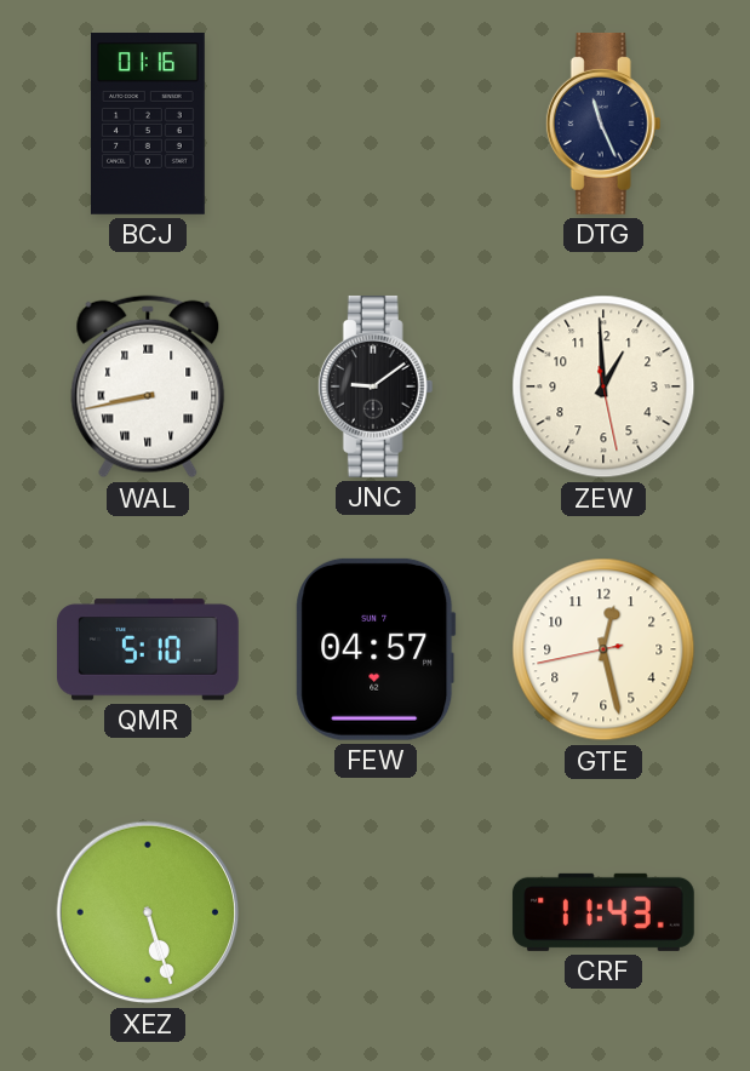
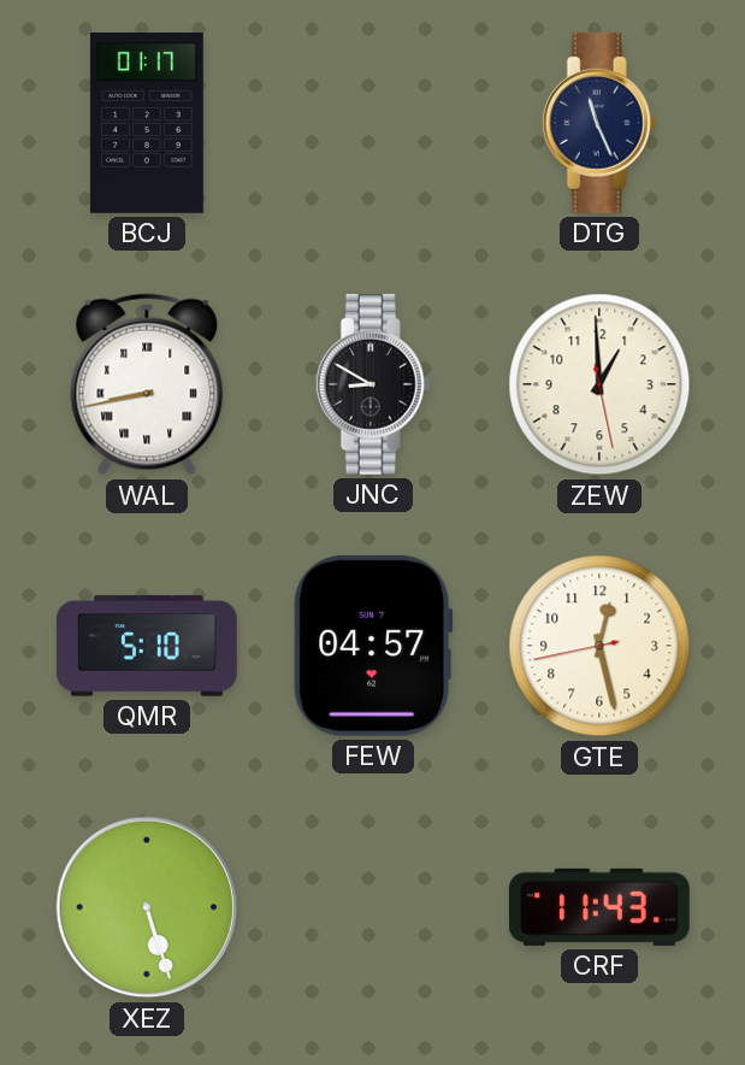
BCJ: 01:16 -> 01:17
JNC: 9:09 -> 8:50
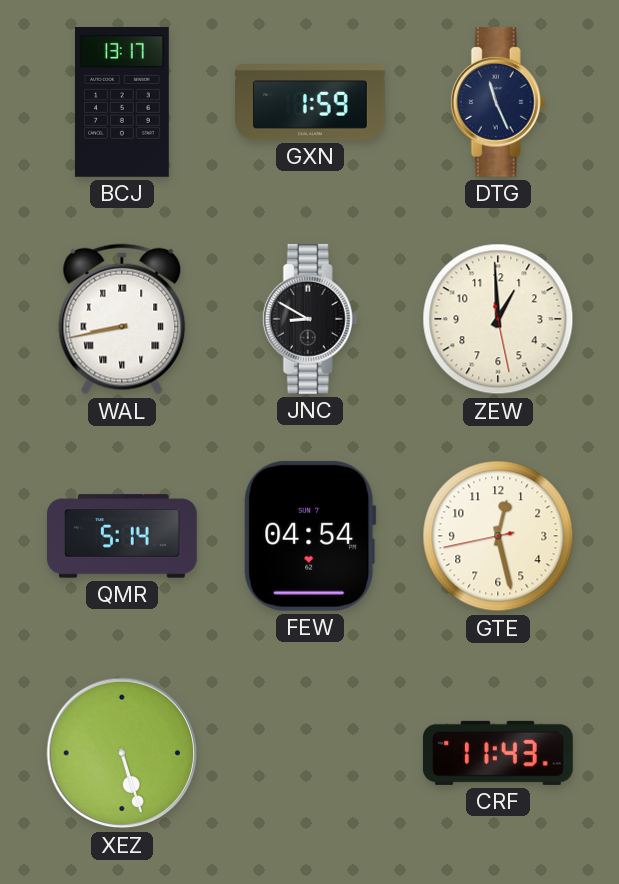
BCJ: 01:17 -> 13:17
GXN: none -> 1:59
QMR: 5:10 -> 5:14
FEW: 04:57 -> 04:54
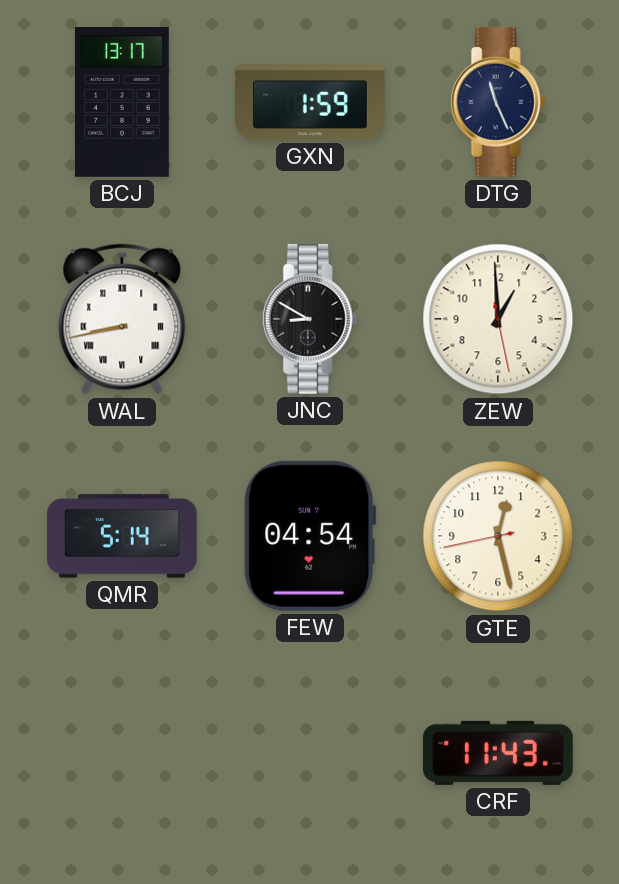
XEZ: 5:27 -> none
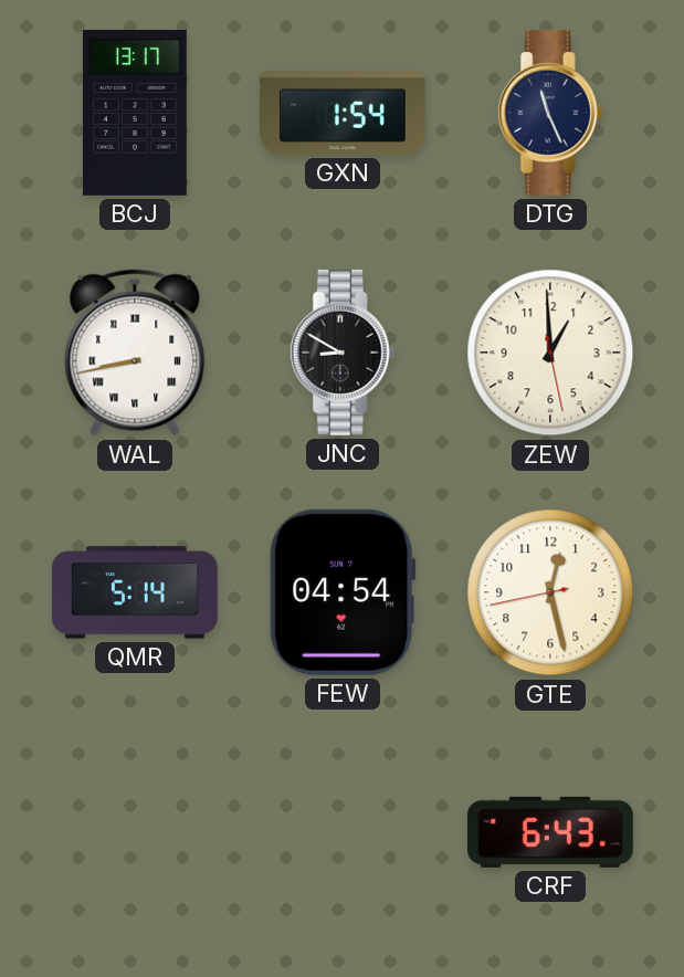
GXN: 1:59 -> 1:54
CRF: 11:43 -> 6:43
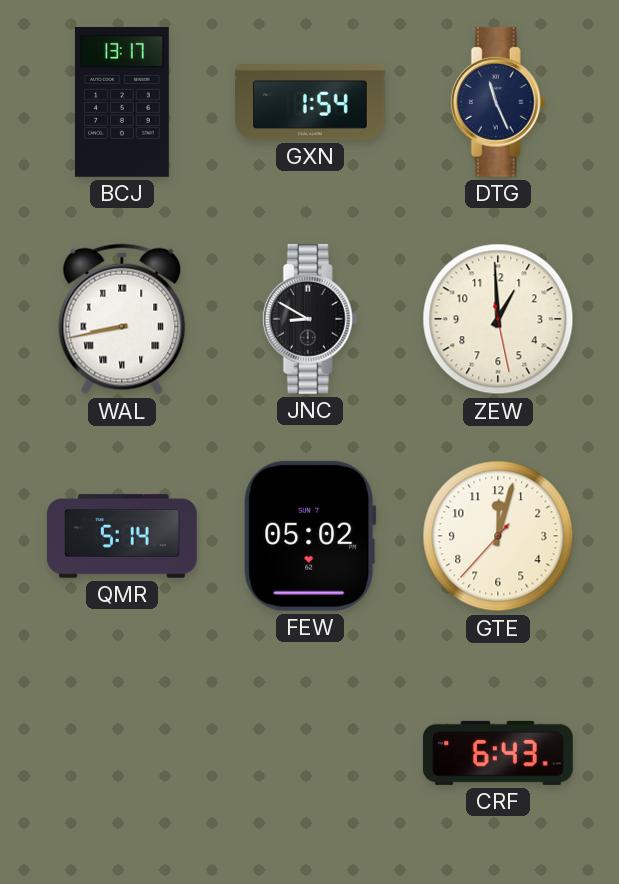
FEW: 04:54 -> 05:02
GTE: 12:27 -> 12:02
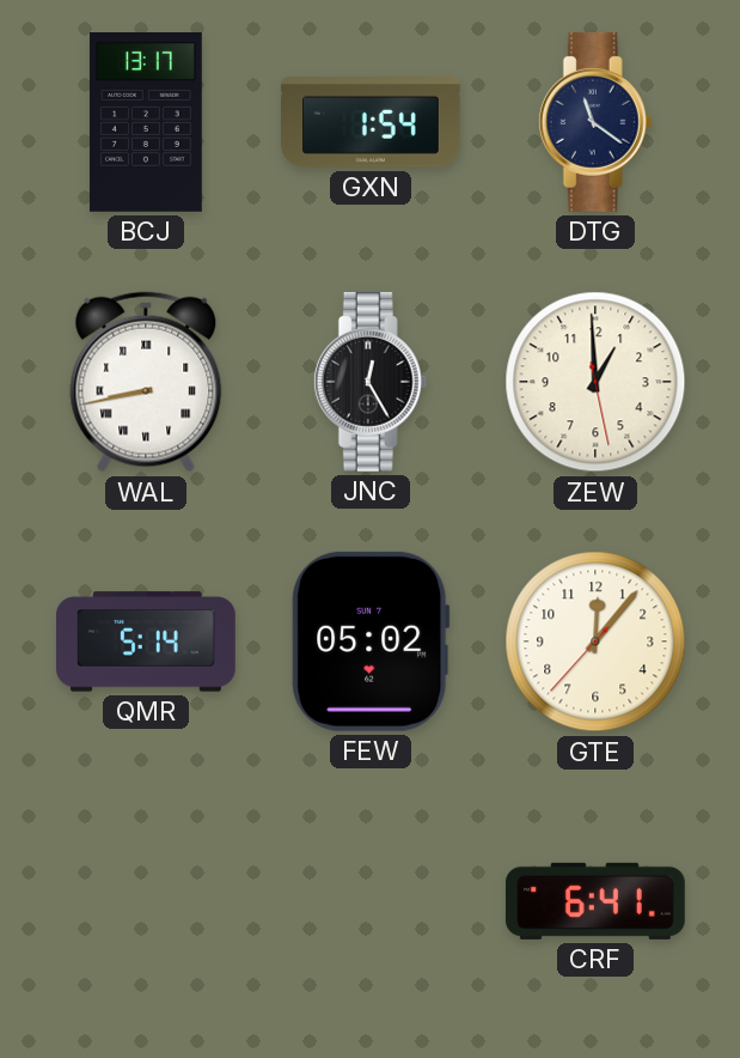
DTG: 11:26 -> 11:21
JNC: 8:50 -> 12:25
GTE: 12:02 -> 12:06
CRF: 6:43 -> 6:41
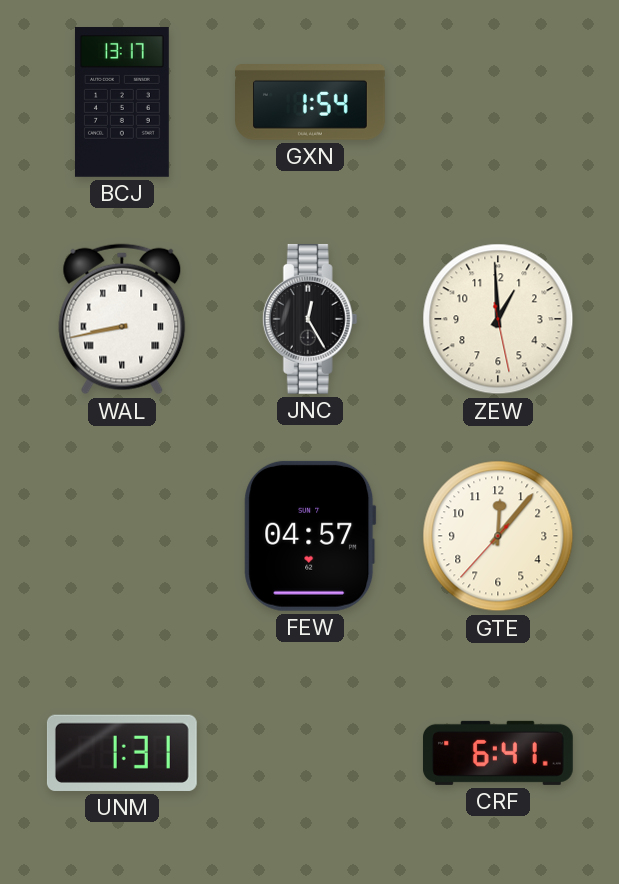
DTG: 11:21 -> none
QMR: 5:14 -> none
FEW: 05:02 -> 04:57
UNM: none -> 1:31
